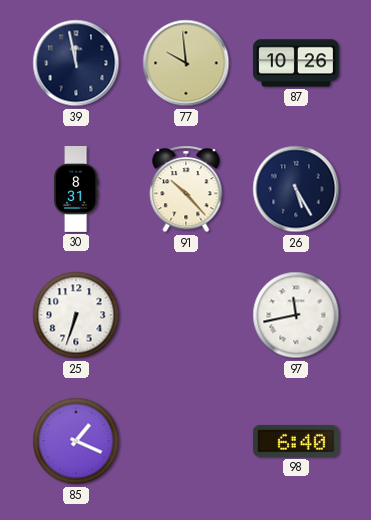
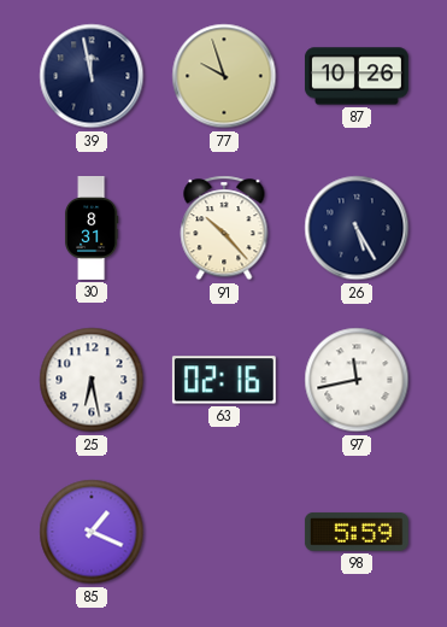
77: 9:59 -> 9:57
25: 6:33 -> 6:28
63: none -> 02:16
98: 6:40 -> 5:59
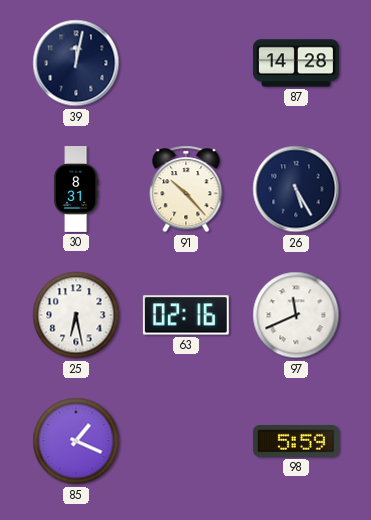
39: 11:58 -> 12:02
77: 9:57 -> none
87: 10:26 -> 14:28
97: 11:43 -> 11:41
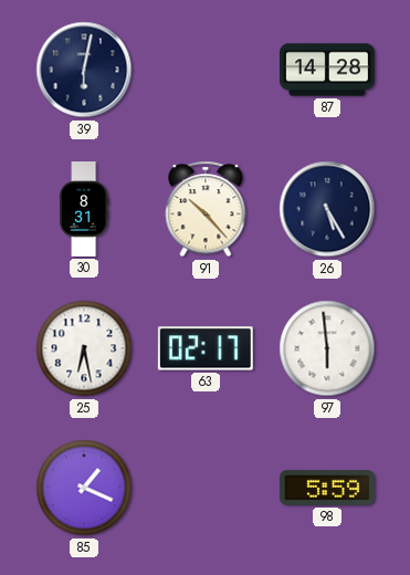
39: 12:02 -> 6:02
63: 02:16 -> 02:17
97: 11:41 -> 5:59
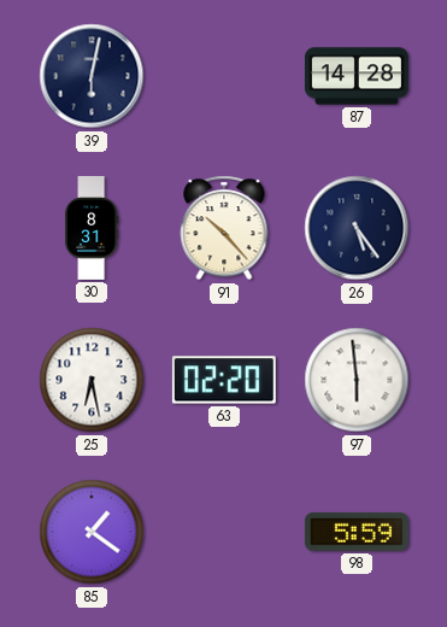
26: 5:25 -> 5:24
63: 02:17 -> 02:20
85: 1:19 -> 1:21
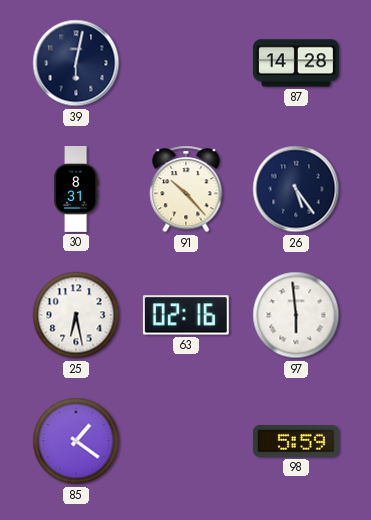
63: 02:20 -> 02:16
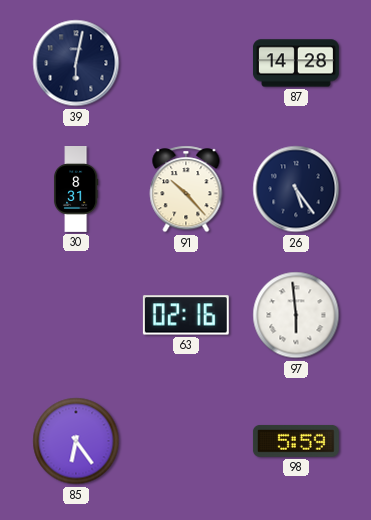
25: 6:28 -> none
85: 1:21 -> 6:24
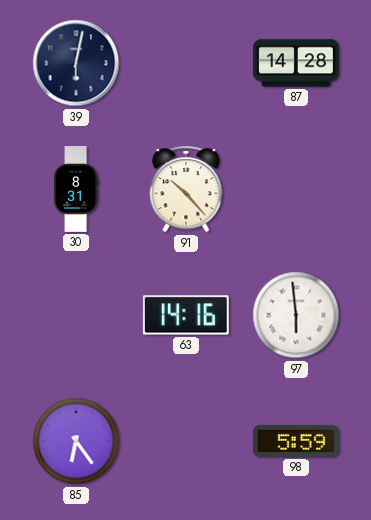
26: 5:24 -> none
63: 02:16 -> 14:16
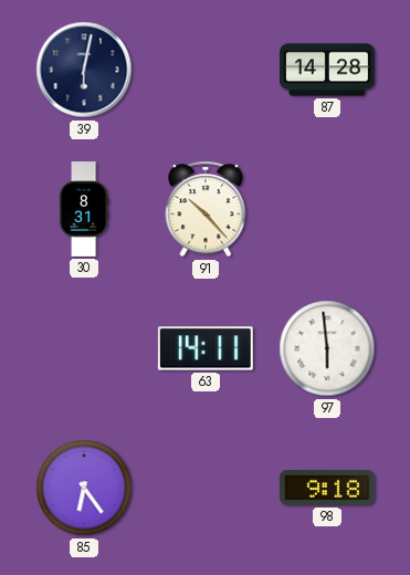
63: 14:16 -> 14:11
98: 5:59 -> 9:18
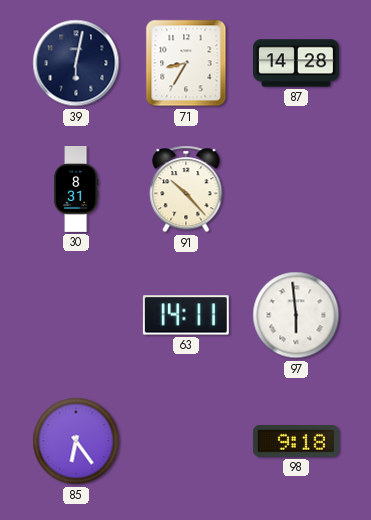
71: none -> 8:35
